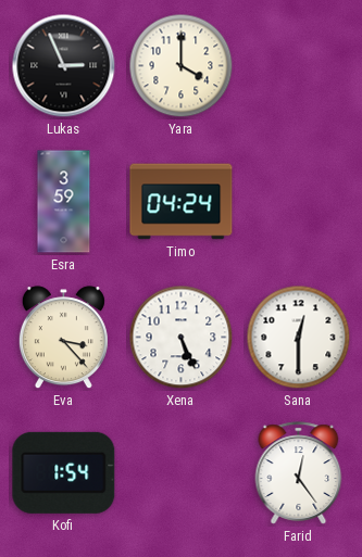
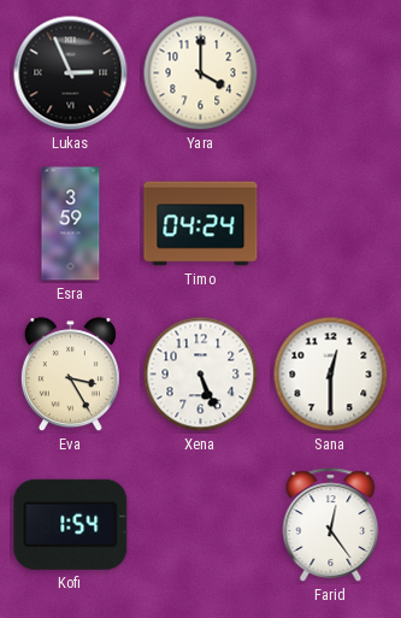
Eva: 3:23 -> 3:25
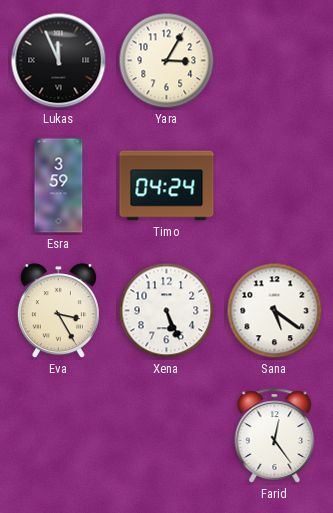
Lukas: 2:56 -> 11:56
Yara: 4:00 -> 3:05
Sana: 12:30 -> 5:21
Kofi: 1:54 -> none
